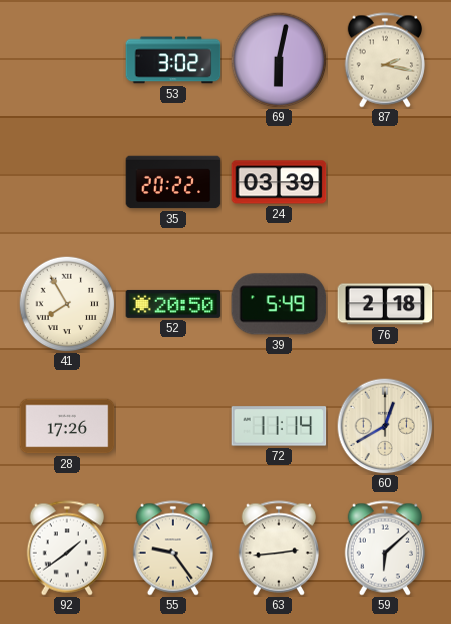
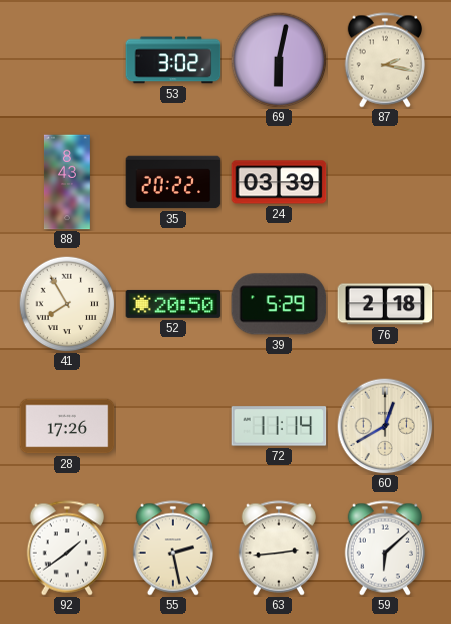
88: none -> 8:43
39: 5:49 -> 5:29
55: 9:24 -> 2:28
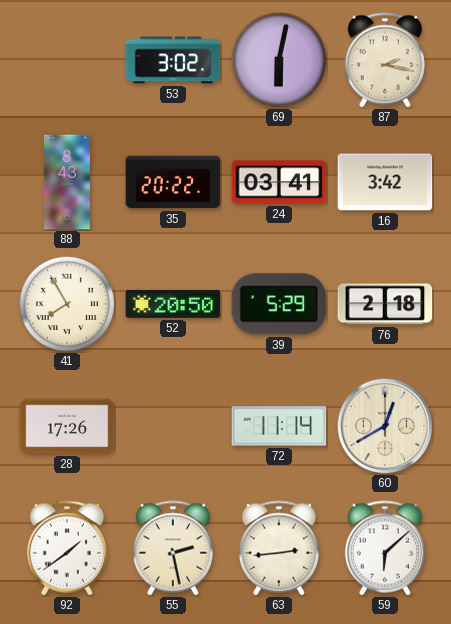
24: 03:39 -> 03:41
16: none -> 3:42
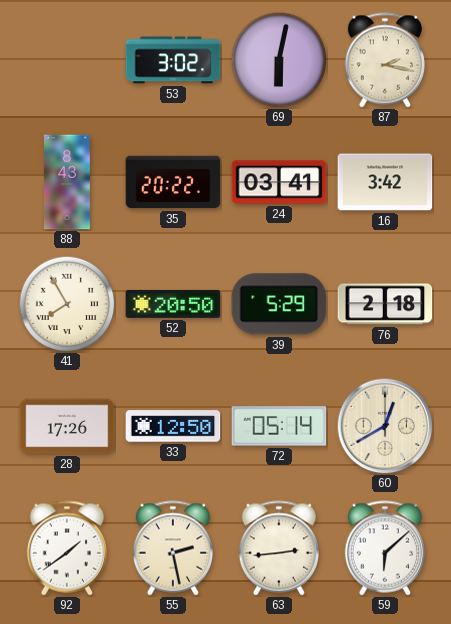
33: none -> 12:50
72: 11:14 -> 05:14
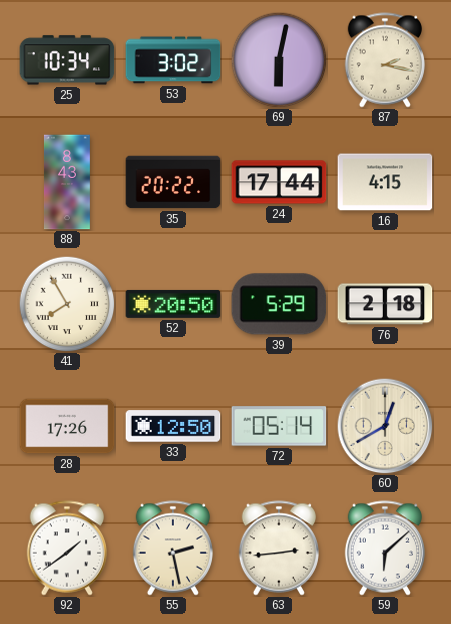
25: none -> 10:34
24: 03:41 -> 17:44
16: 3:42 -> 4:15
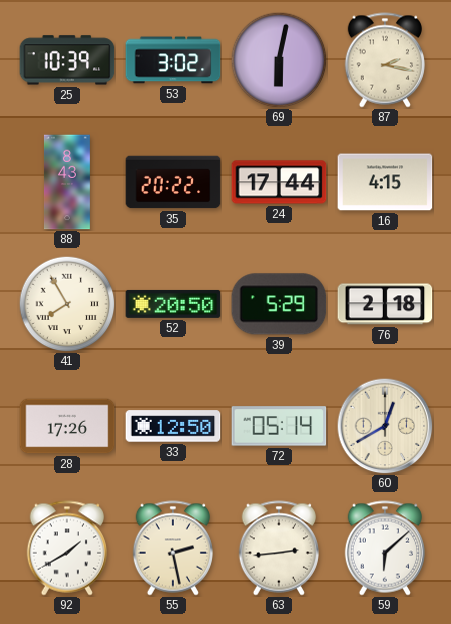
25: 10:34 -> 10:39
92: 1:39 -> 1:40
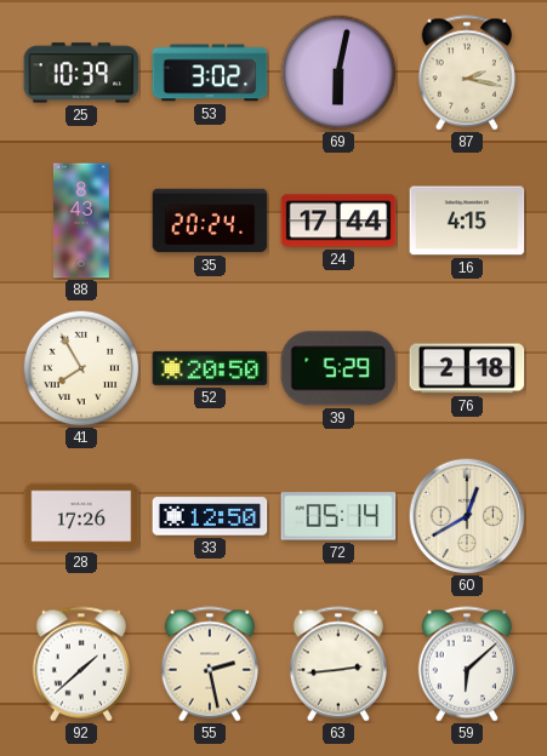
35: 20:22 -> 20:24
92: 1:40 -> 1:38
